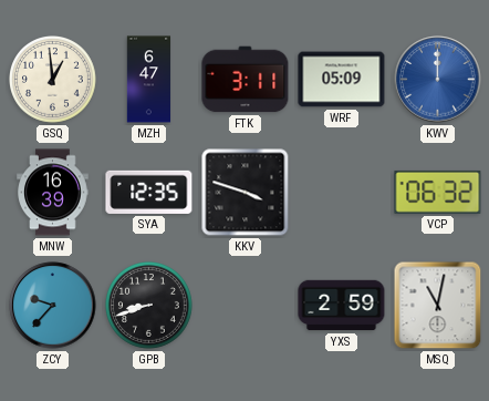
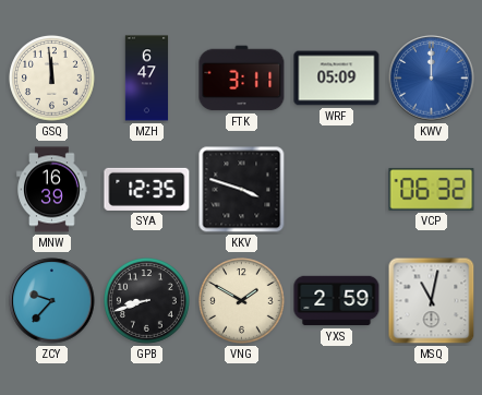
GSQ: 12:59 -> 11:59
VNG: none -> 1:50
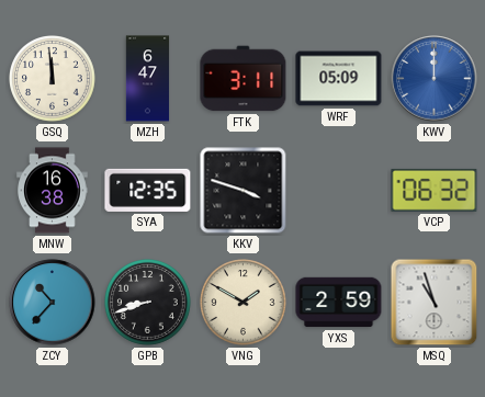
MNW: 16:39 -> 16:38
ZCY: 9:37 -> 10:37
MSQ: 11:02 -> 10:57
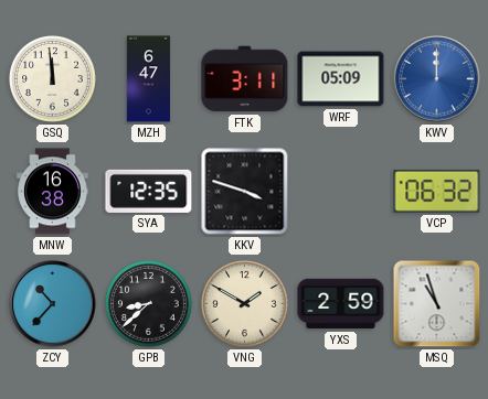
GPB: 8:42 -> 8:38
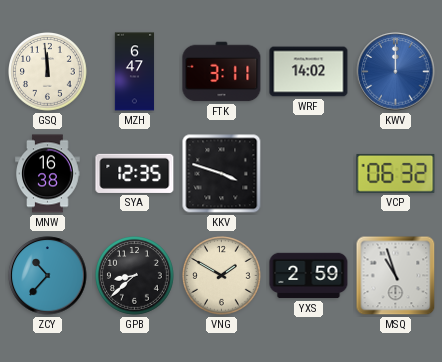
WRF: 05:09 -> 14:02
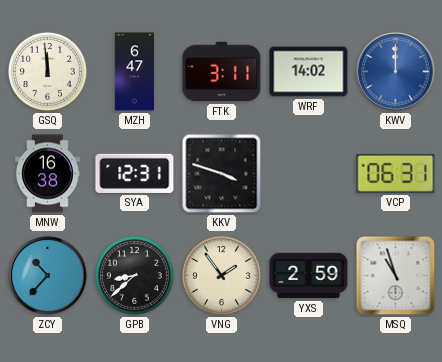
SYA: 12:35 -> 12:31
VCP: 06:32 -> 06:31
VNG: 1:50 -> 1:54
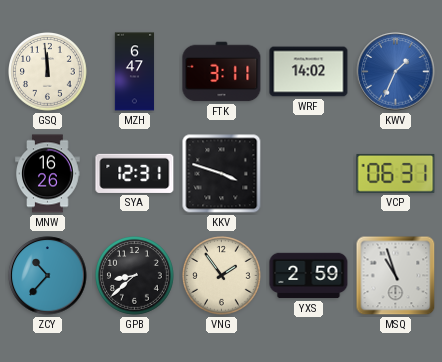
KWV: 12:00 -> 1:34
MNW: 16:38 -> 16:26
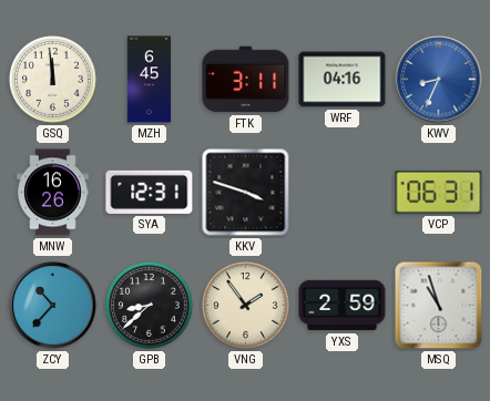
MZH: 6:47 -> 6:45
WRF: 14:02 -> 04:16
KWV: 1:34 -> 8:34
